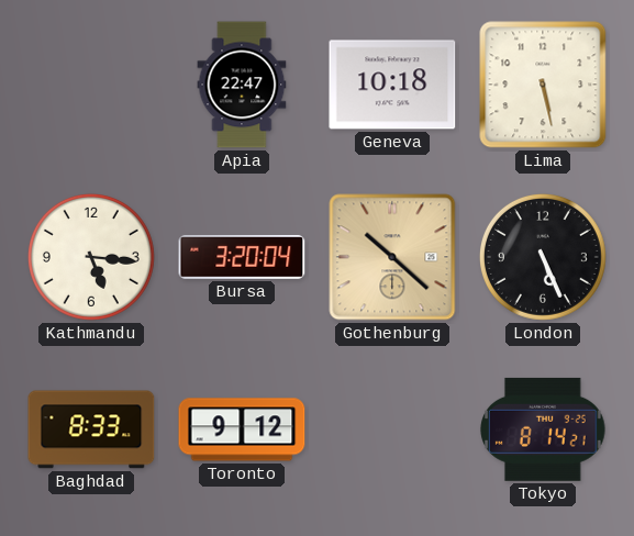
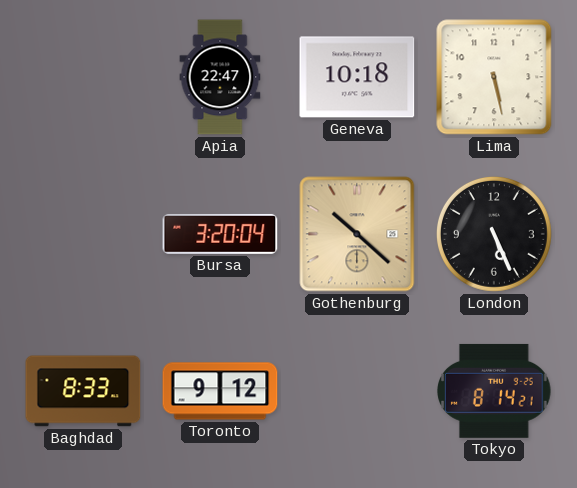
Kathmandu: 5:16 -> none
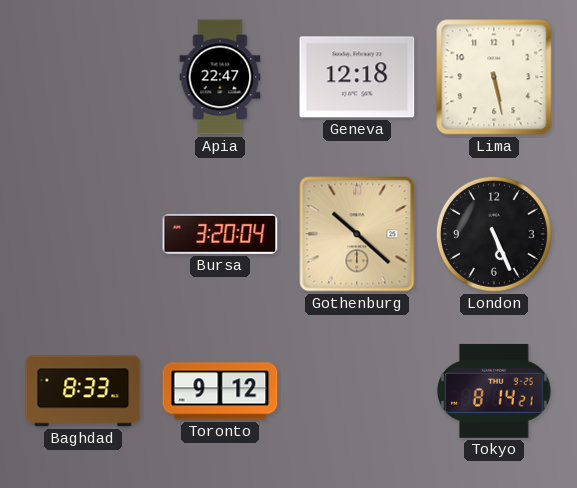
Geneva: 10:18 -> 12:18
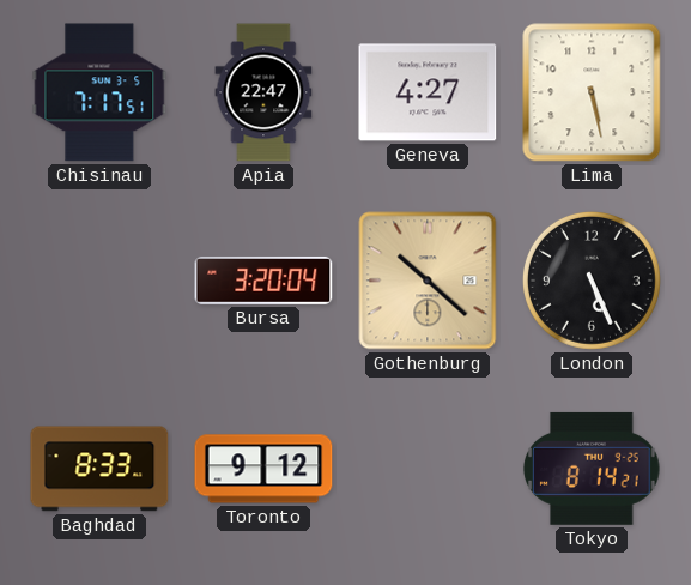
Chisinau: none -> 7:17
Geneva: 12:18 -> 4:27
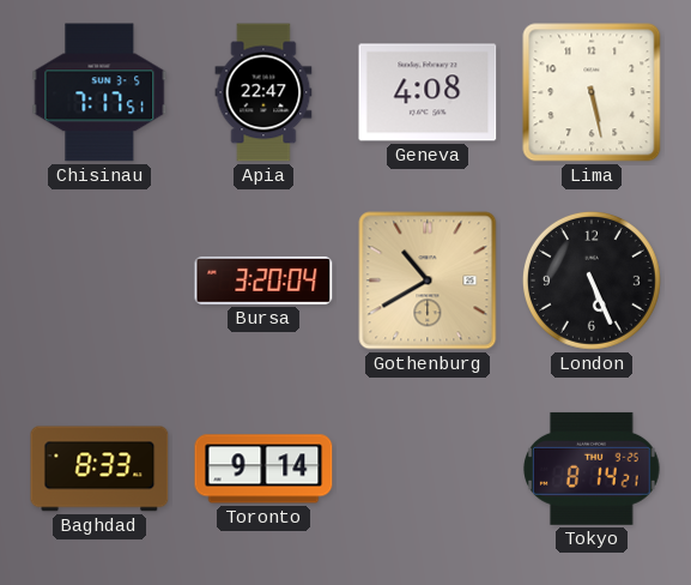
Geneva: 4:27 -> 4:08
Gothenburg: 10:22 -> 10:40
Toronto: 9:12 -> 9:14
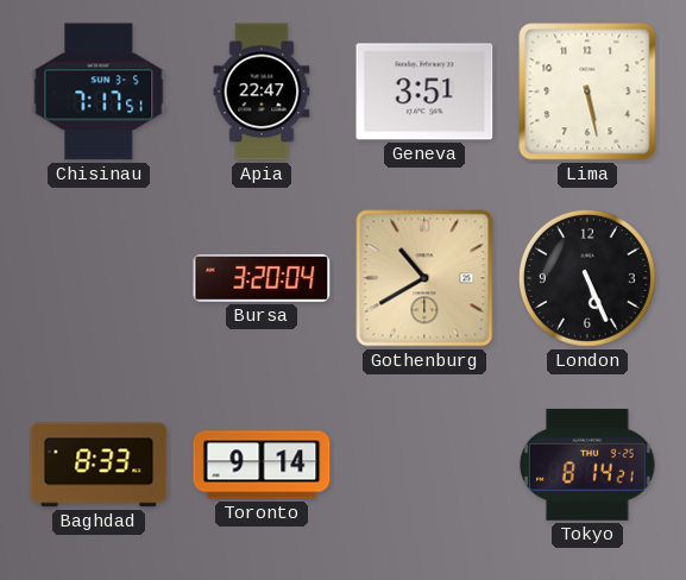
Geneva: 4:08 -> 3:51
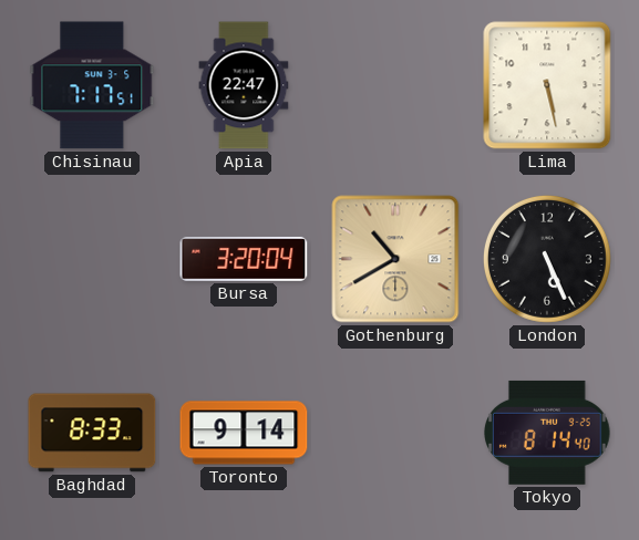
Geneva: 3:51 -> none
Tokyo: 8:14:21 -> 8:14:40
